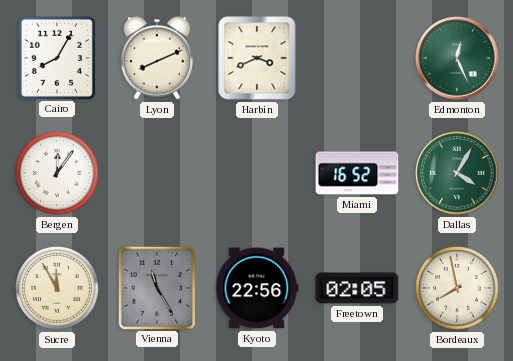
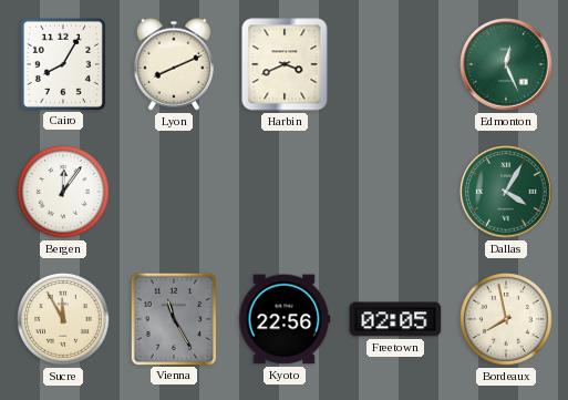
Miami: 16:52 -> none
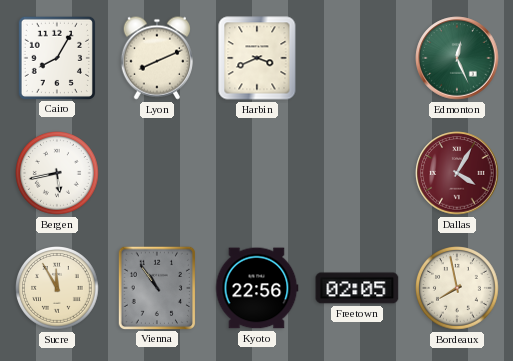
Bergen: 12:06 -> 5:43
Dallas dial: green -> burgundy
Vienna: 11:25 -> 10:54
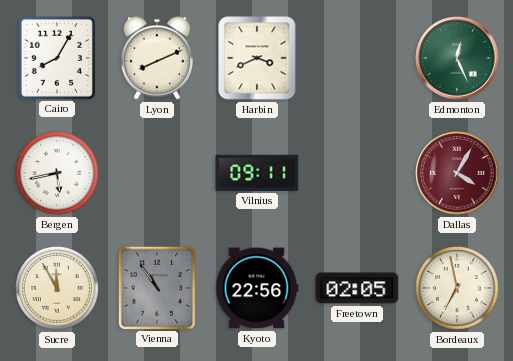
Vilnius: none -> 09:11
Bordeaux: 7:58 -> 6:58
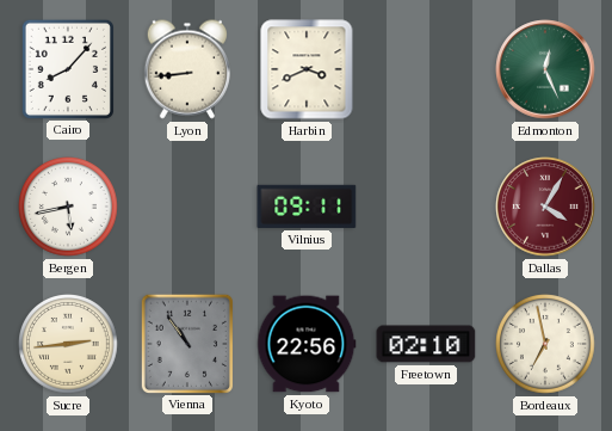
Cairo: 8:05 -> 8:07
Lyon: 8:11 -> 8:44
Sucre: 11:55 -> 2:44
Freetown: 02:05 -> 02:10
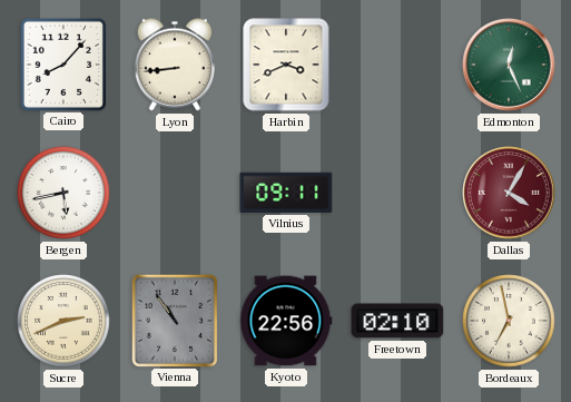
Sucre: 2:44 -> 2:41
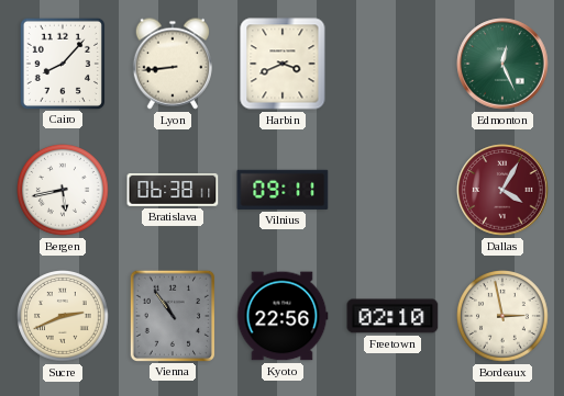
Bratislava: none -> 06:38
Bordeaux: 6:58 -> 2:58
